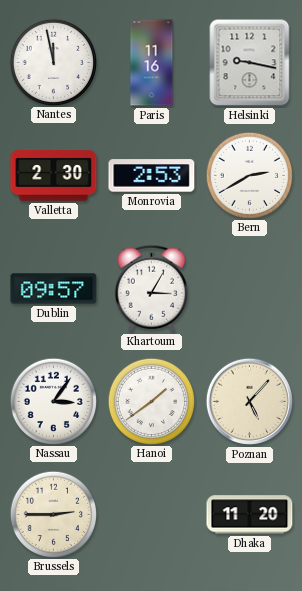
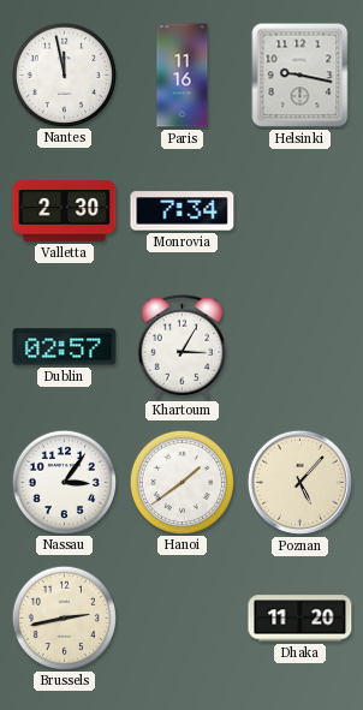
Monrovia: 2:53 -> 7:34
Bern: 2:40 -> none
Dublin: 09:57 -> 02:57
Brussels: 2:45 -> 2:43
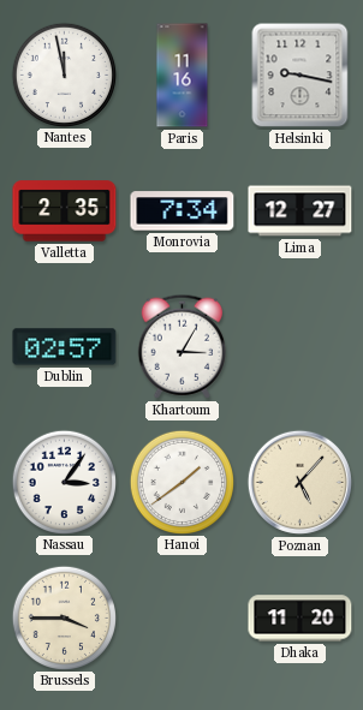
Valletta: 2:30 -> 2:35
Lima: none -> 12:27
Brussels: 2:43 -> 3:45
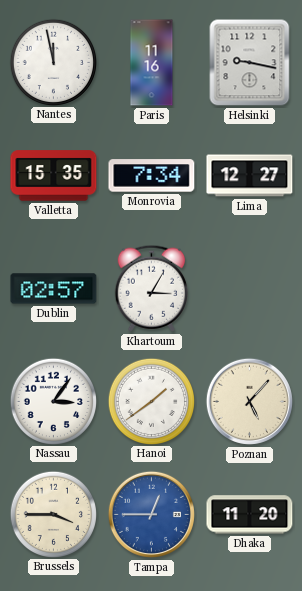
Valletta: 2:35 -> 15:35
Tampa: none -> 12:45
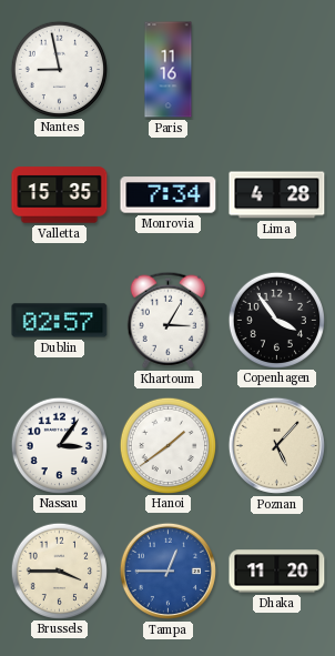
Nantes: 11:58 -> 8:58
Helsinki: 9:17 -> none
Lima: 12:27 -> 4:28
Copenhagen: none -> 3:54
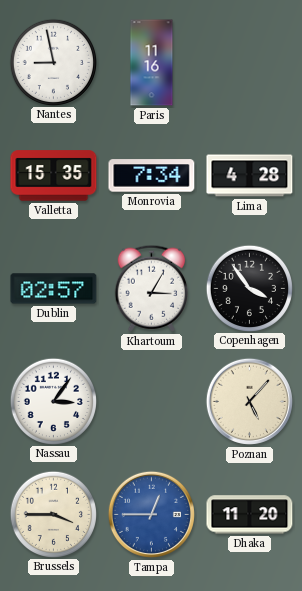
Hanoi: 1:39 -> none
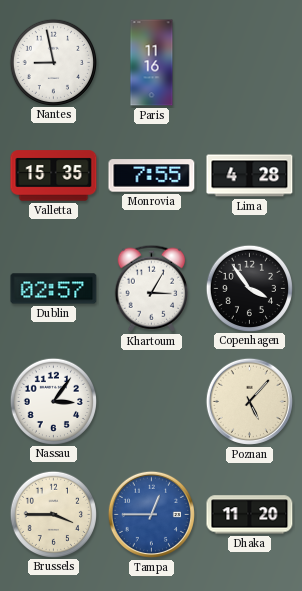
Monrovia: 7:34 -> 7:55
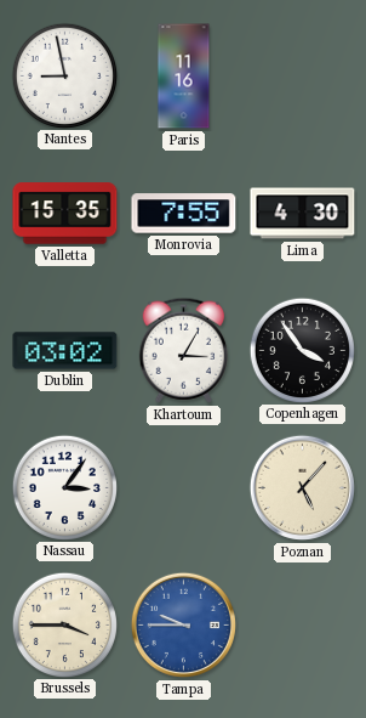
Lima: 4:28 -> 4:30
Dublin: 02:57 -> 03:02
Tampa: 12:45 -> 9:45
Dhaka: 11:20 -> none
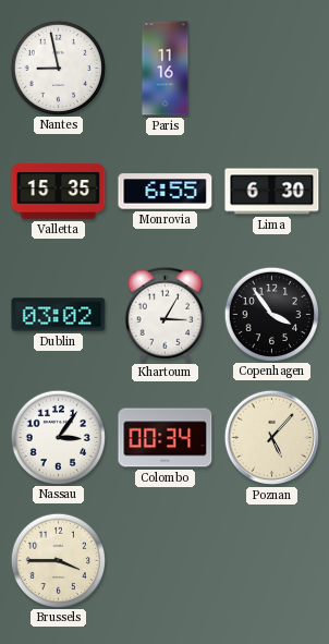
Monrovia: 7:55 -> 6:55
Lima: 4:30 -> 6:30
Colombo: none -> 00:34
Tampa: 9:45 -> none
